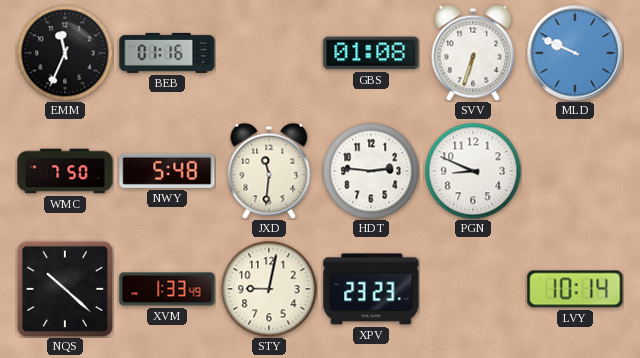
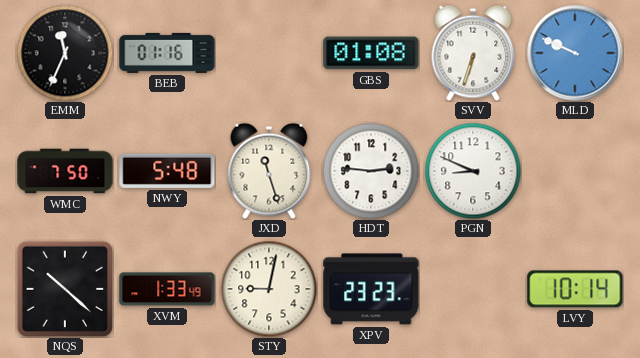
JXD: 11:31 -> 11:27
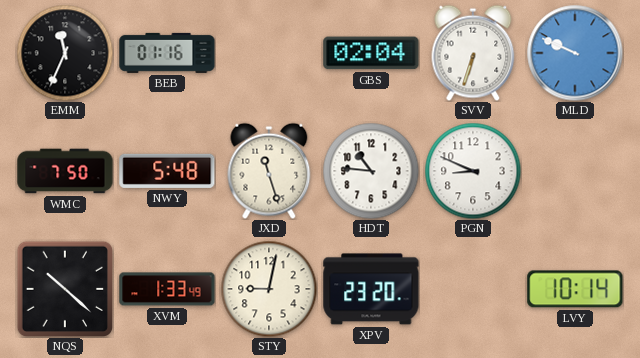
GBS: 01:08 -> 02:04
HDT: 2:46 -> 10:46
XPV: 23:23 -> 23:20
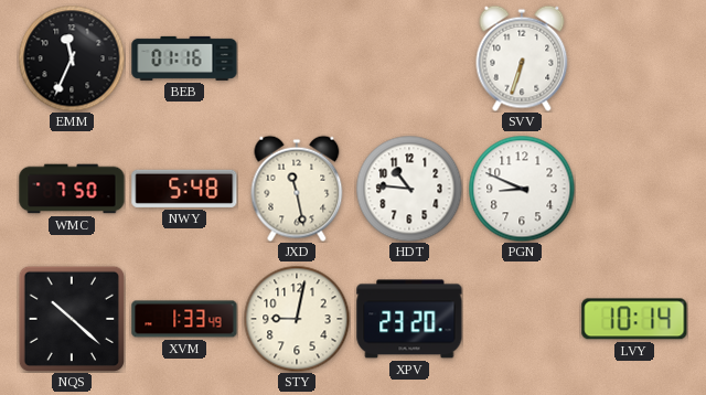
GBS: 02:04 -> none
MLD: 9:49 -> none
JXD: 11:27 -> 11:28
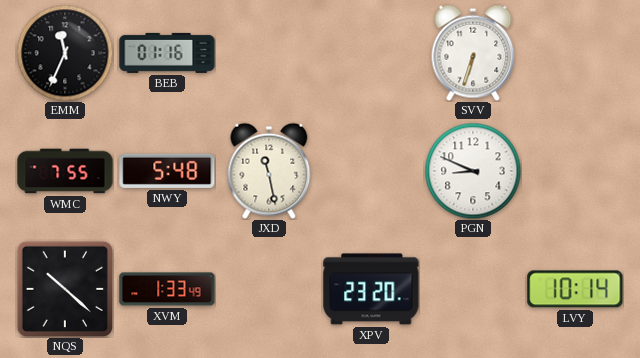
WMC: 7:50 -> 7:55
HDT: 10:46 -> none
STY: 9:02 -> none
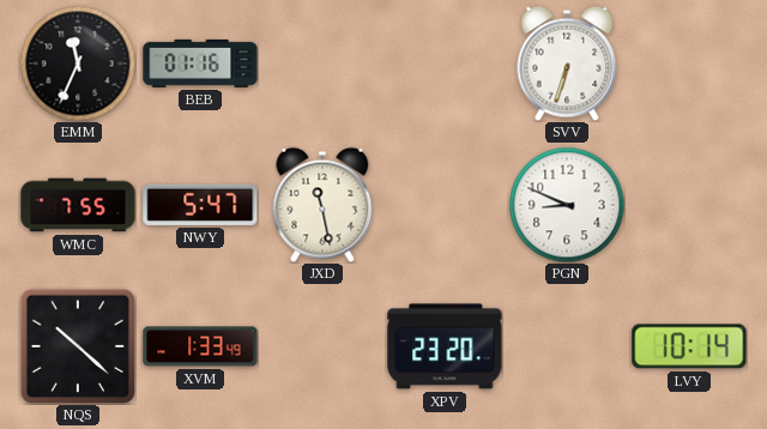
NWY: 5:48 -> 5:47
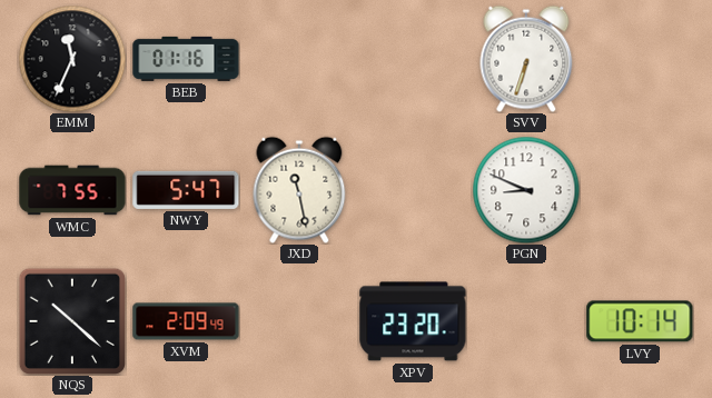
XVM: 1:33 -> 2:09
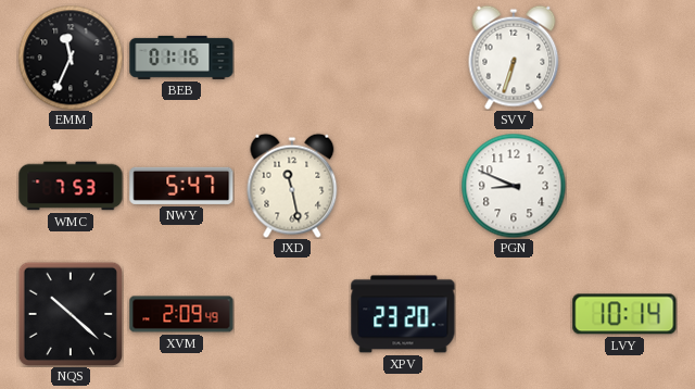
WMC: 7:55 -> 7:53
